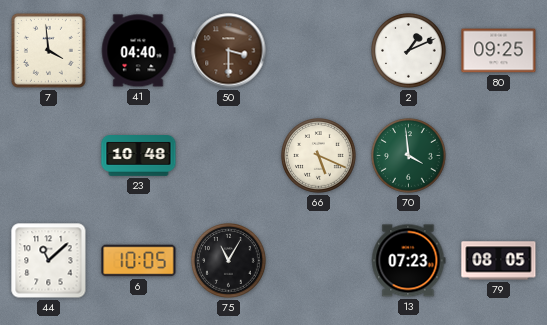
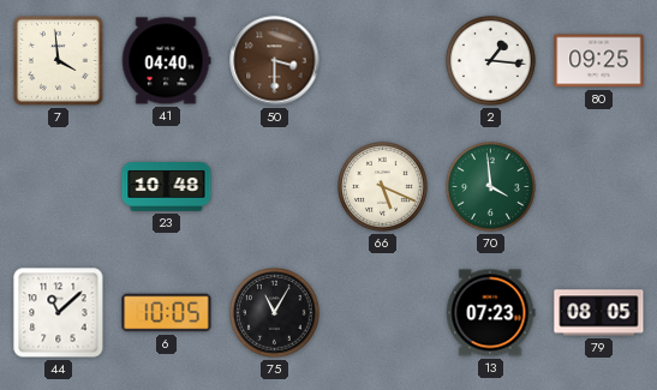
2: 1:11 -> 1:16
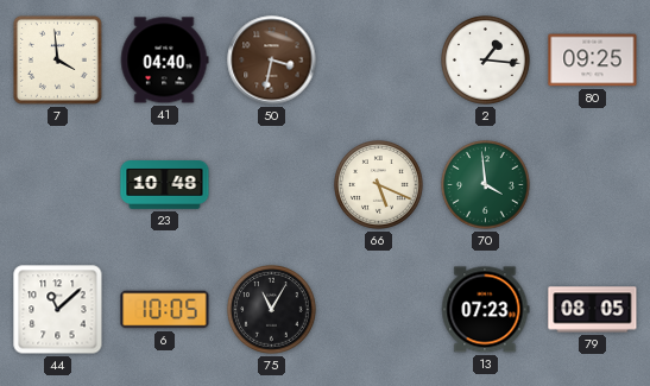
50: 3:30 -> 3:32
